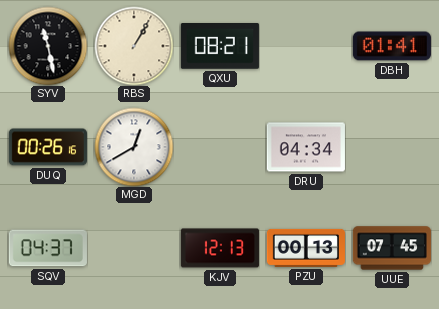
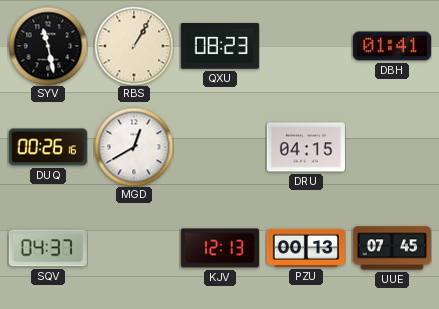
QXU: 08:21 -> 08:23
DRU: 04:34 -> 04:15
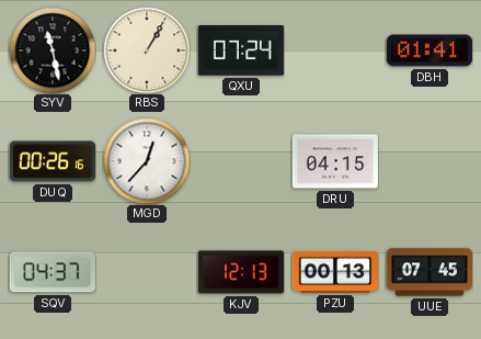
QXU: 08:23 -> 07:24
MGD: 12:40 -> 12:37
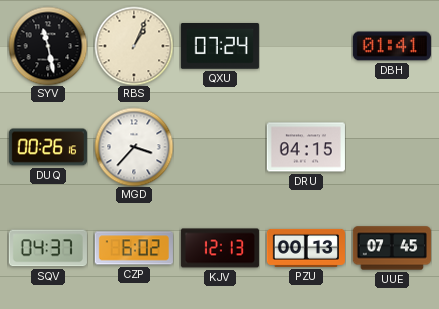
RBS: 1:05 -> 1:04
MGD: 12:37 -> 3:37
CZP: none -> 6:02
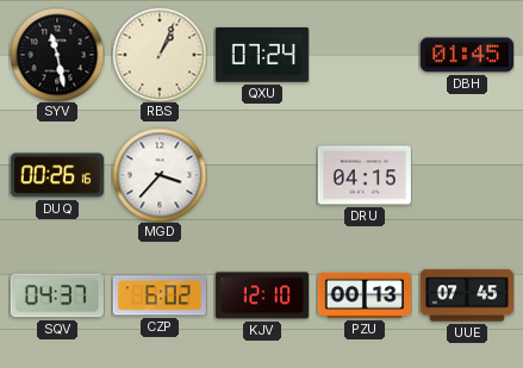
DBH: 01:41 -> 01:45
KJV: 12:13 -> 12:10
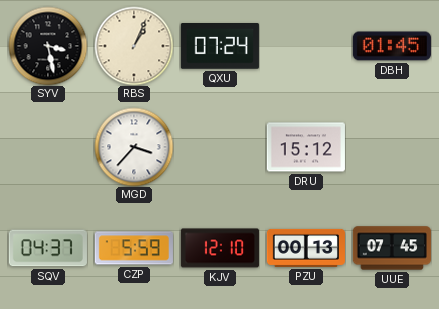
SYV: 11:28 -> 3:28
DUQ: 00:26 -> none
DRU: 04:15 -> 15:12
CZP: 6:02 -> 5:59
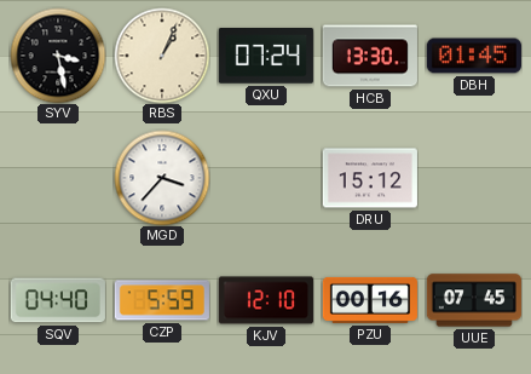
HCB: none -> 13:30
SQV: 04:37 -> 04:40
PZU: 00:13 -> 00:16
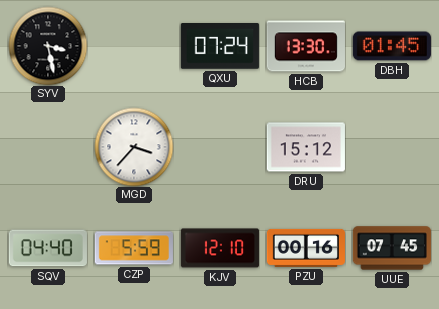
RBS: 1:04 -> none
